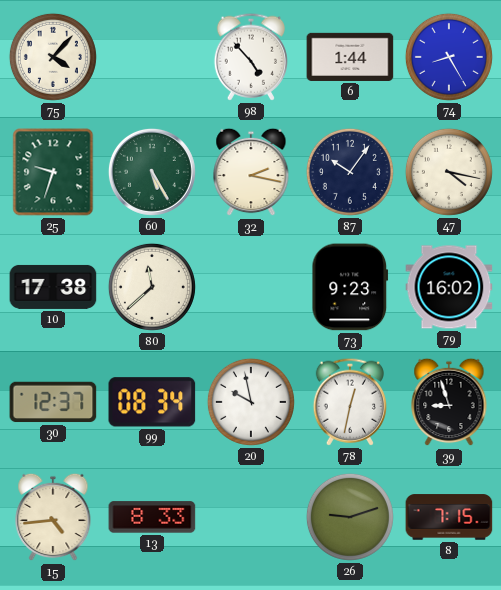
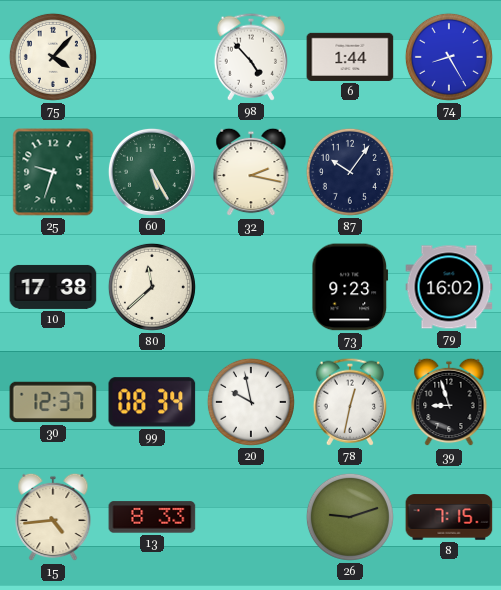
47: 4:17 -> none
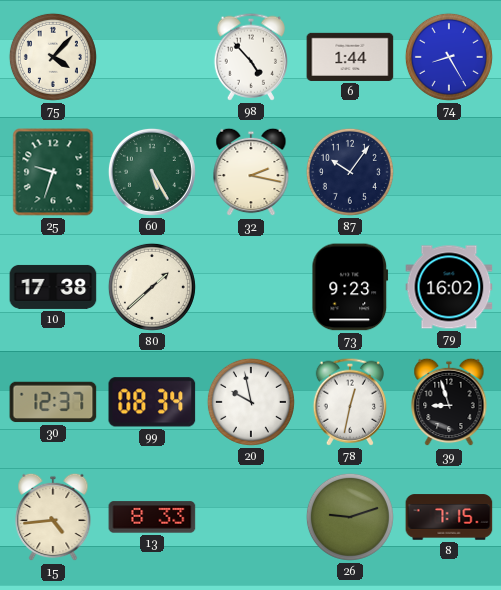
80: 11:38 -> 1:38
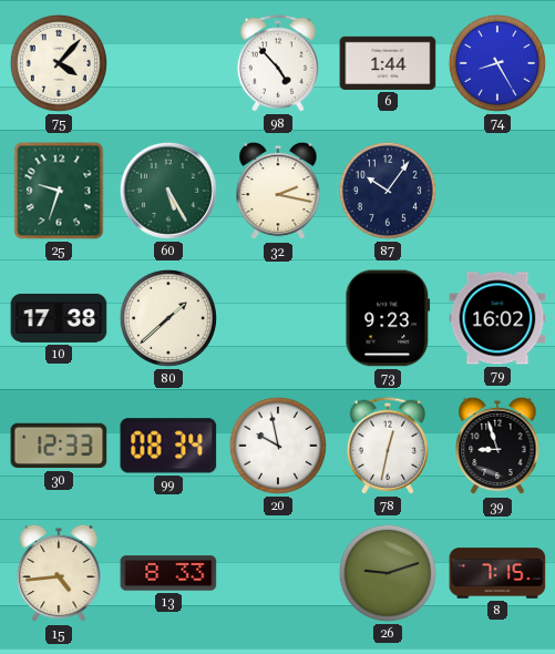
30: 12:37 -> 12:33
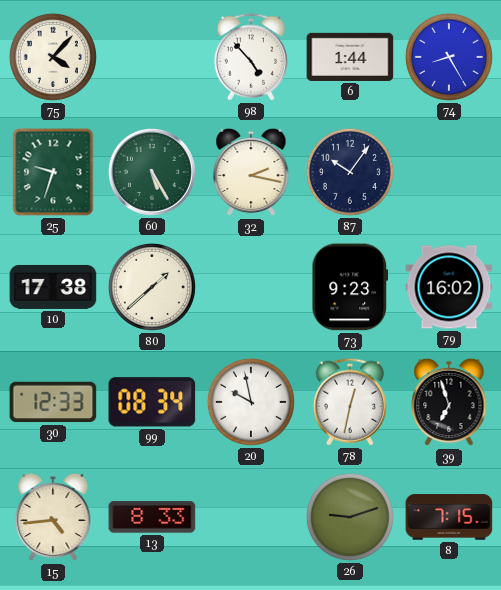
39: 8:57 -> 6:57
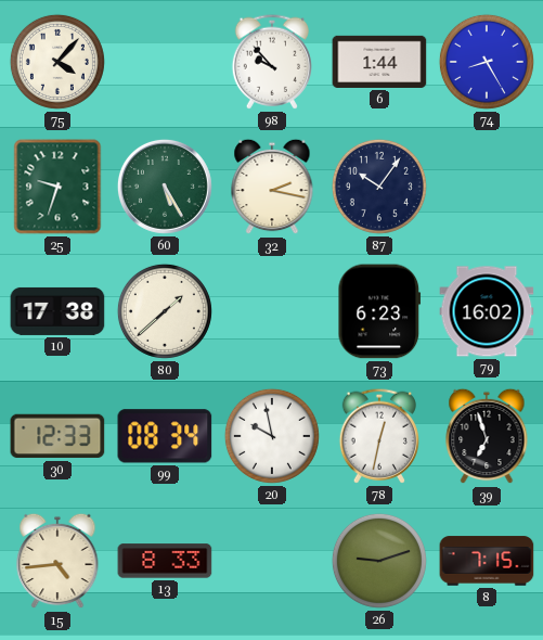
98: 4:53 -> 9:53
73: 9:23 -> 6:23
